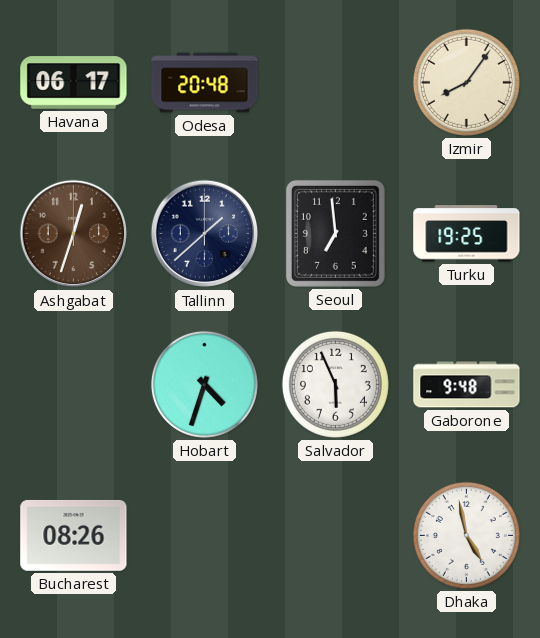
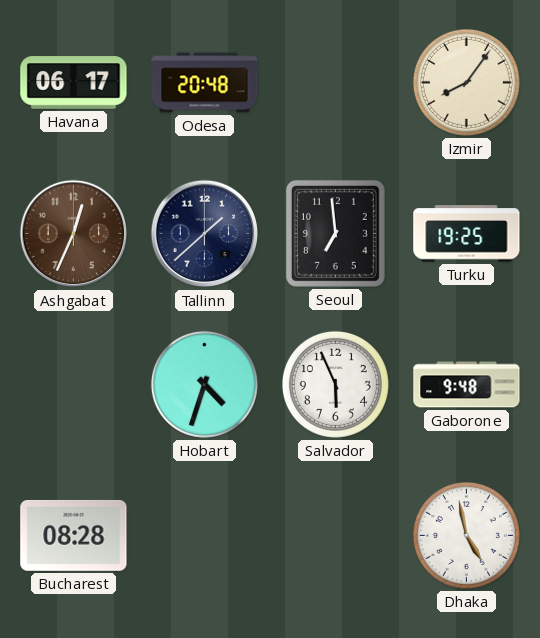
Ashgabat: 12:33 -> 12:34
Bucharest: 08:26 -> 08:28
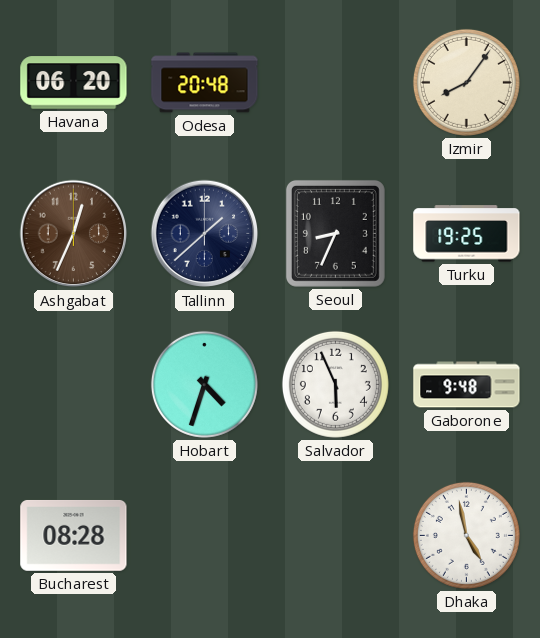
Havana: 06:17 -> 06:20
Seoul: 6:59 -> 8:34
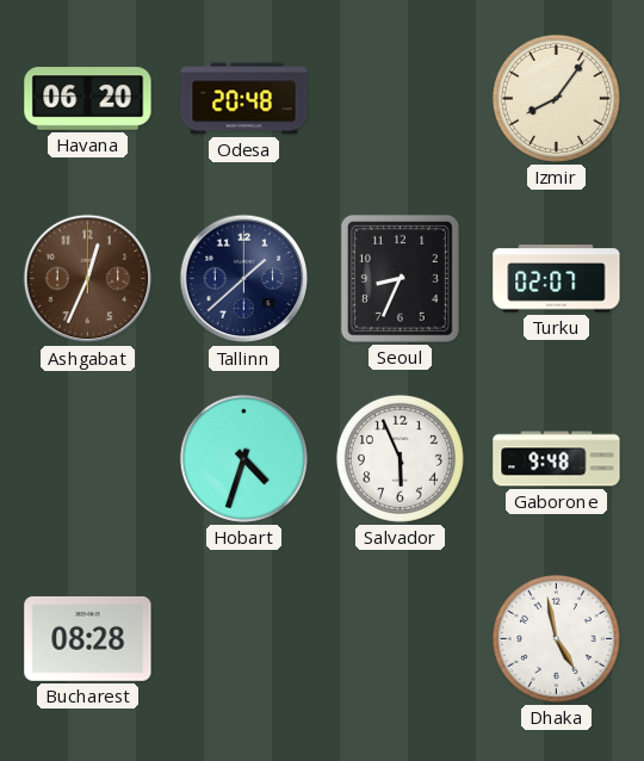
Turku: 19:25 -> 02:07
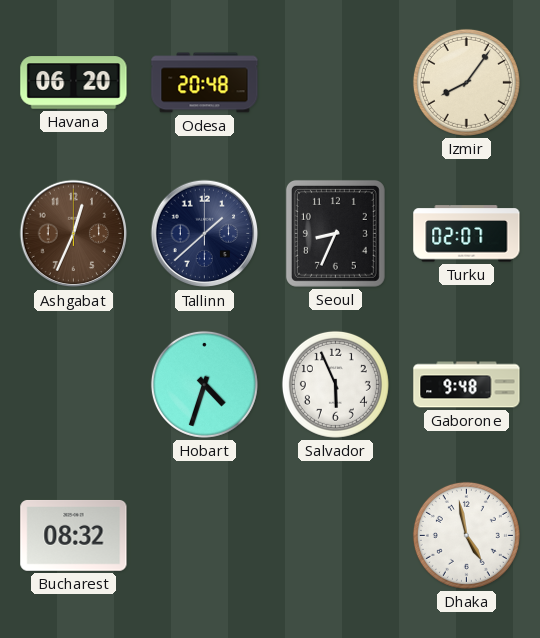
Bucharest: 08:28 -> 08:32
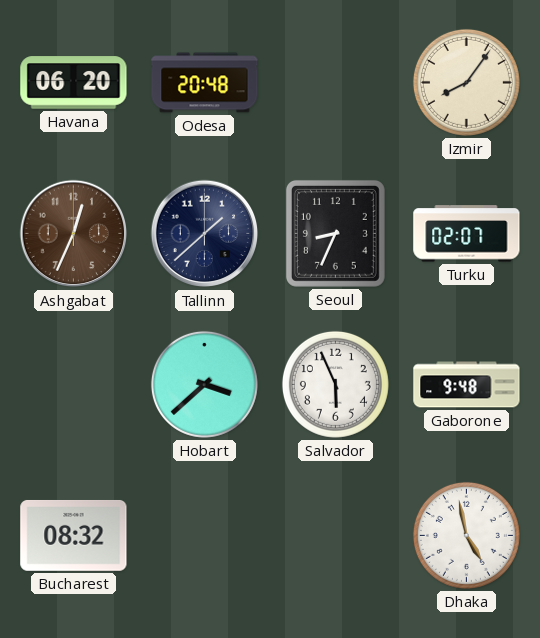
Hobart: 4:33 -> 3:38
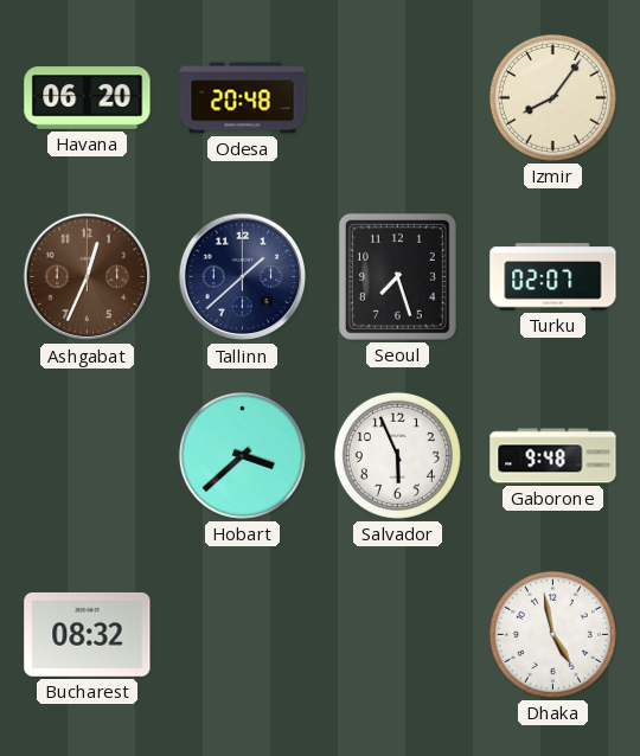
Seoul: 8:34 -> 7:27
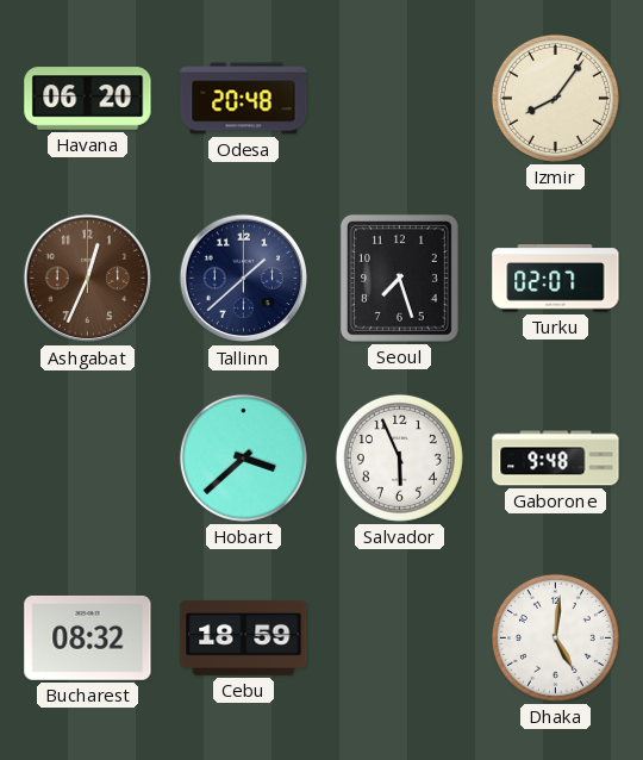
Cebu: none -> 18:59
Dhaka: 4:58 -> 5:01
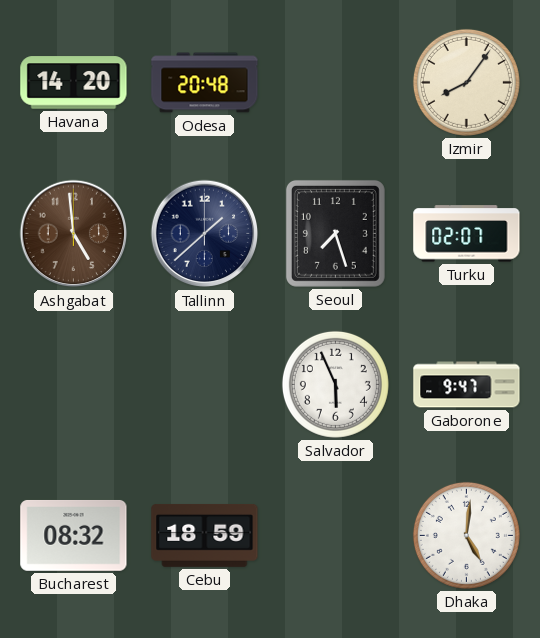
Havana: 06:20 -> 14:20
Ashgabat: 12:34 -> 4:59
Hobart: 3:38 -> none
Gaborone: 9:48 -> 9:47
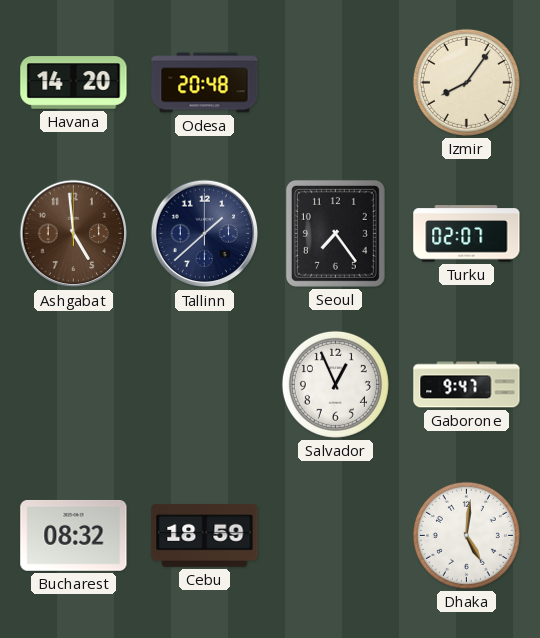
Seoul: 7:27 -> 7:24
Salvador: 5:56 -> 12:56
